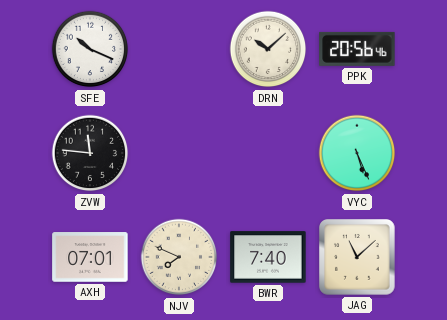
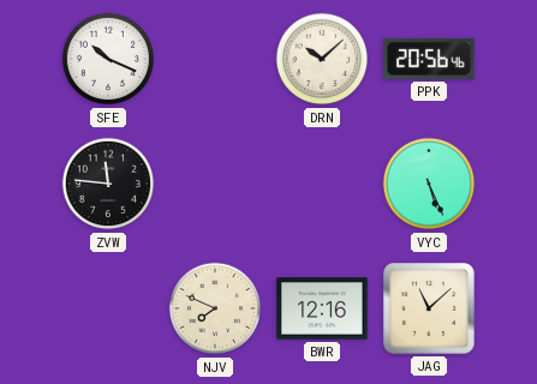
AXH: 07:01 -> none
BWR: 7:40 -> 12:16
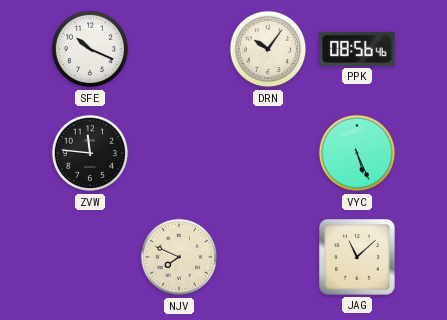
DRN: 10:08 -> 10:06
PPK: 20:56 -> 08:56
BWR: 12:16 -> none
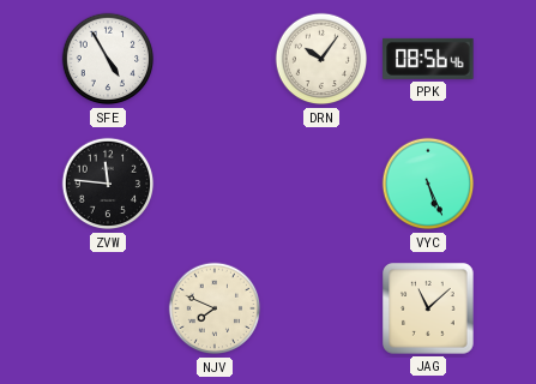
SFE: 10:19 -> 4:55
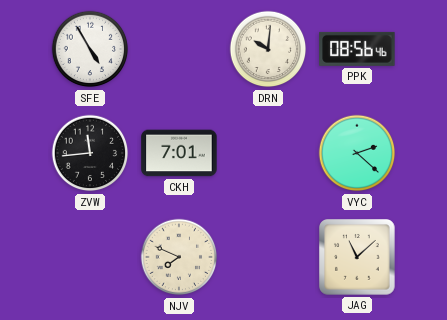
DRN: 10:06 -> 10:01
ZVW: 11:46 -> 11:44
CKH: none -> 7:01
VYC: 5:26 -> 2:22
